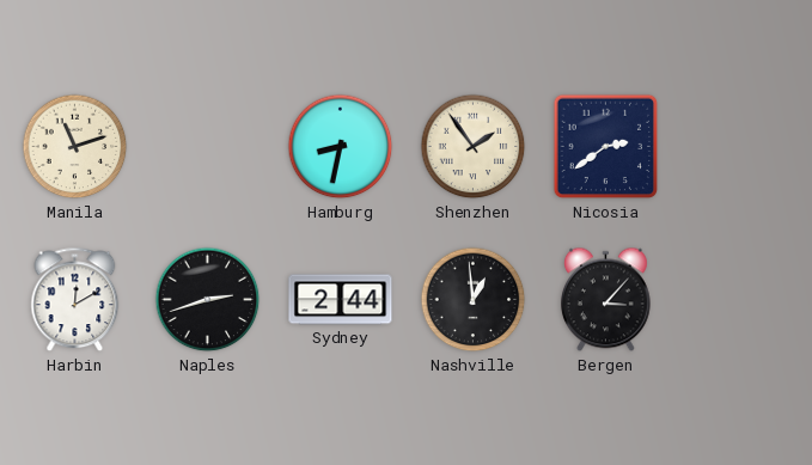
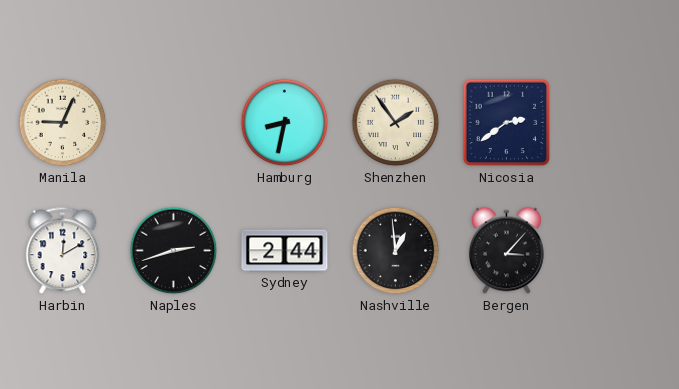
Manila: 11:12 -> 9:04
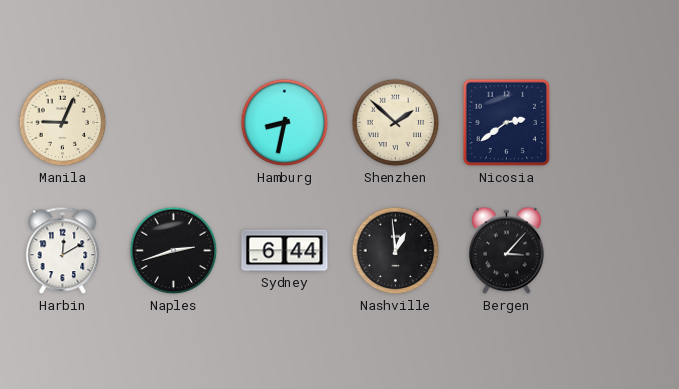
Shenzhen: 1:54 -> 1:52
Sydney: 2:44 -> 6:44
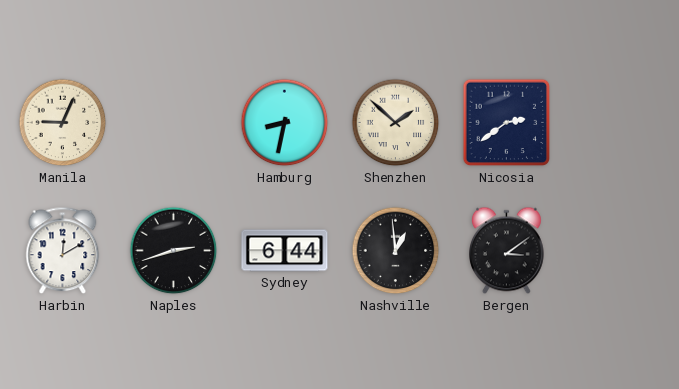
Bergen: 3:07 -> 3:09
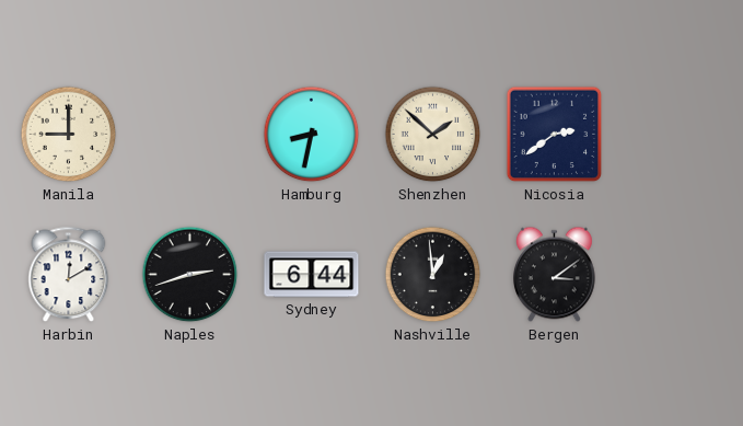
Manila: 9:04 -> 9:00
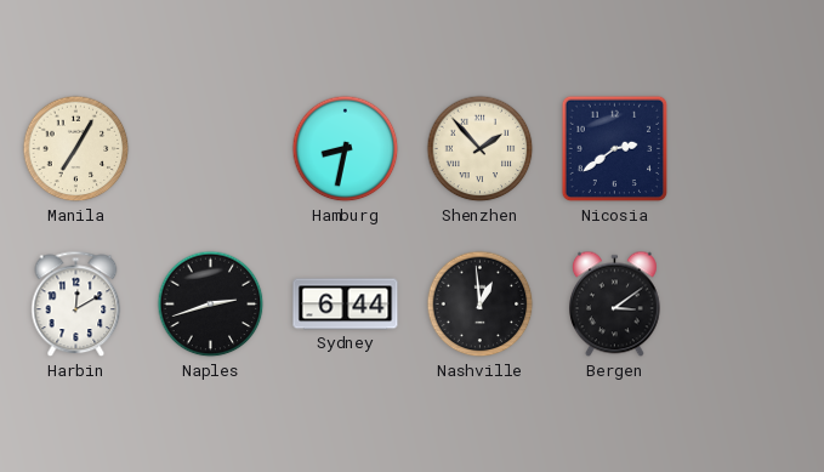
Manila: 9:00 -> 7:05
Shenzhen: 1:52 -> 1:53
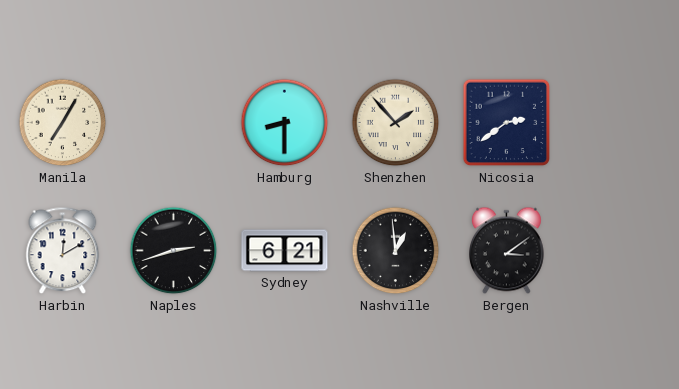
Hamburg: 8:32 -> 8:30
Sydney: 6:44 -> 6:21
